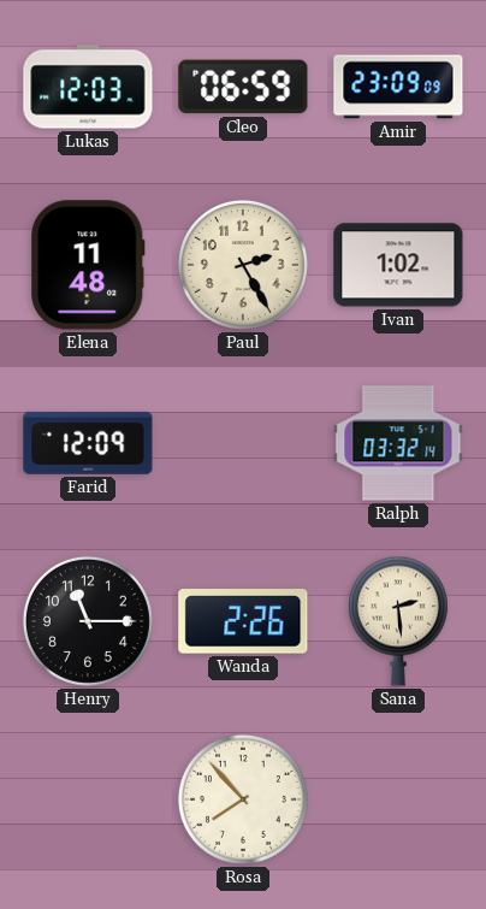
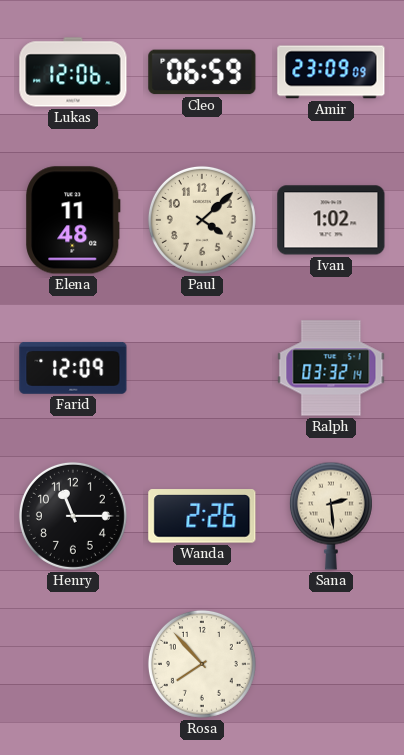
Lukas: 12:03 -> 12:06
Paul: 2:25 -> 4:08
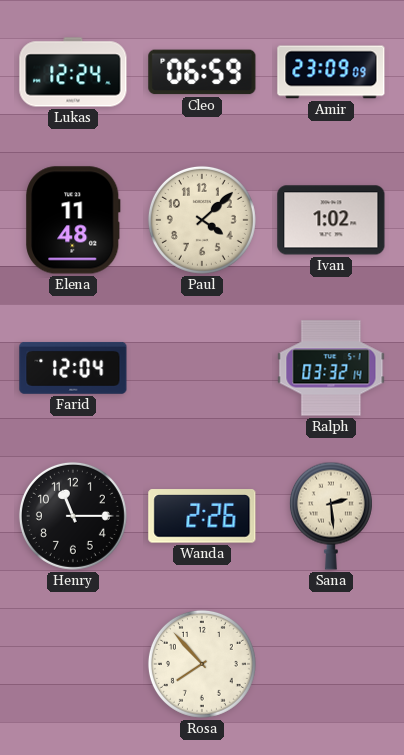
Lukas: 12:06 -> 12:24
Farid: 12:09 -> 12:04
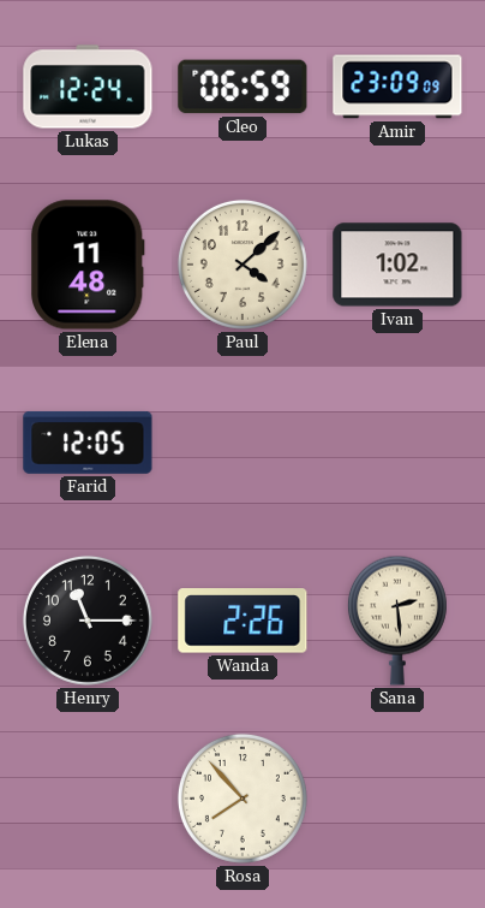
Farid: 12:04 -> 12:05
Ralph: 03:32 -> none
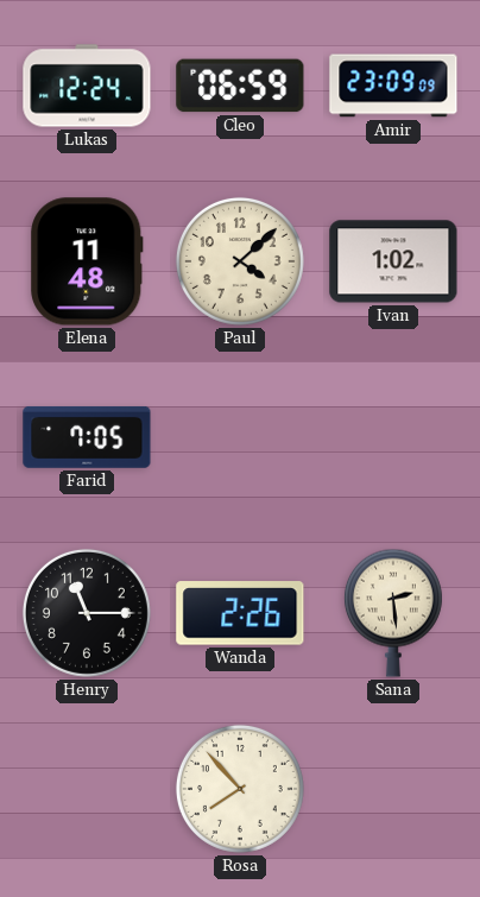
Farid: 12:05 -> 7:05
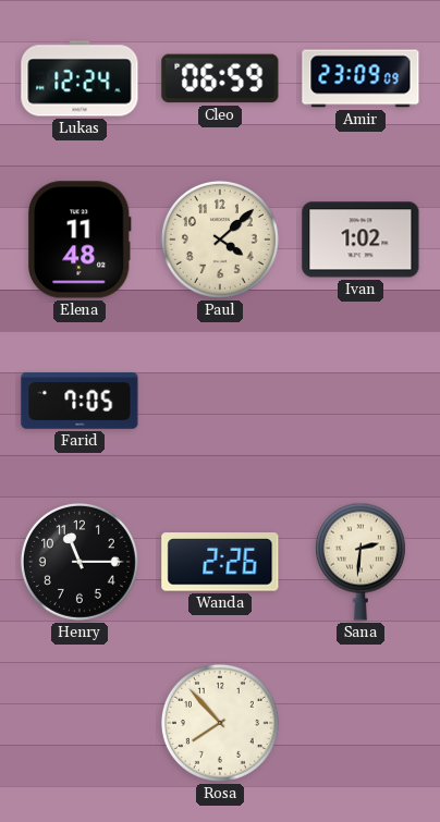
Sana: 2:29 -> 2:31
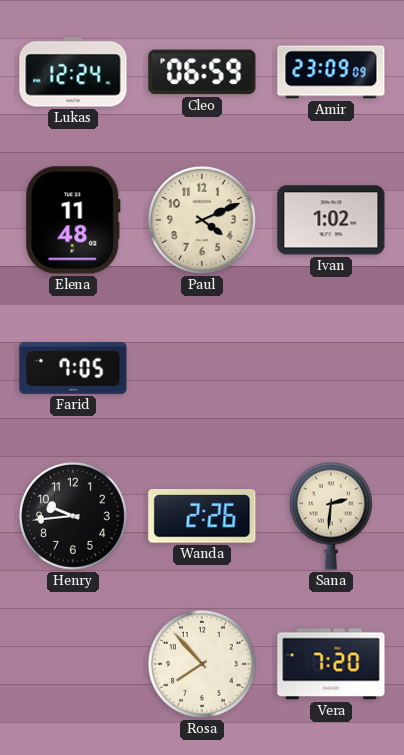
Paul: 4:08 -> 4:11
Henry: 11:15 -> 9:44
Vera: none -> 7:20
